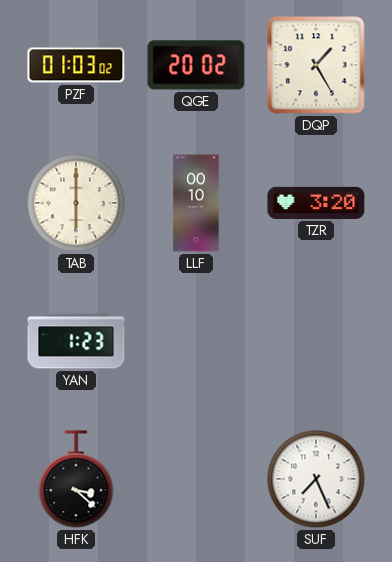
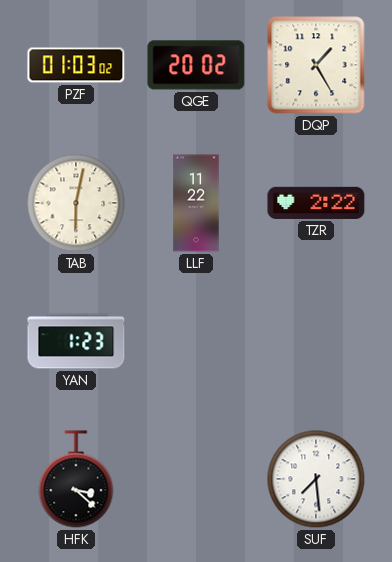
TAB: 6:00 -> 6:02
LLF: 00:10 -> 11:22
TZR: 3:20 -> 2:22
SUF: 7:26 -> 7:29
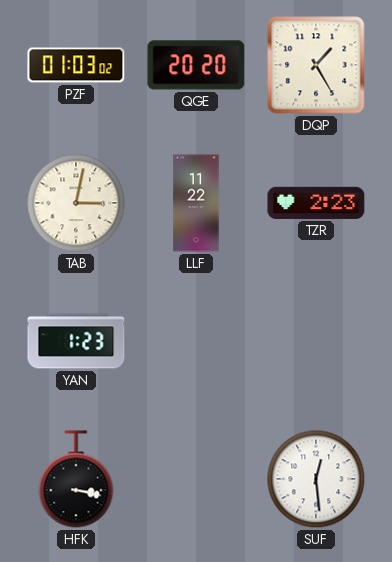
QGE: 20:02 -> 20:20
TAB: 6:02 -> 3:02
TZR: 2:22 -> 2:23
HFK: 3:22 -> 3:17
SUF: 7:29 -> 12:29
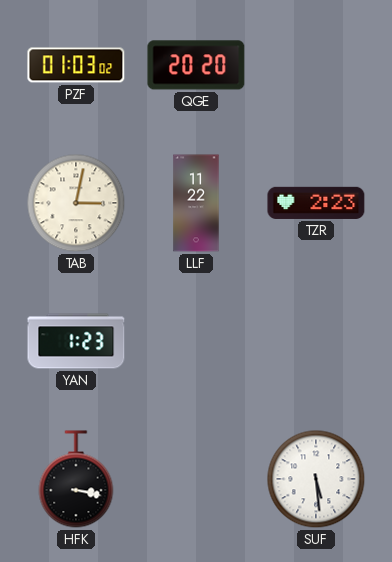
DQP: 1:25 -> none
SUF: 12:29 -> 5:29
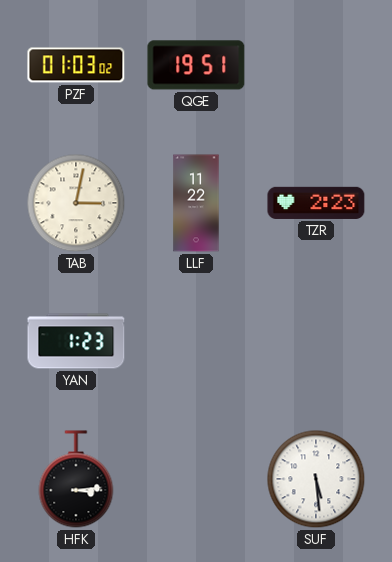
QGE: 20:20 -> 19:51
HFK: 3:17 -> 3:14
